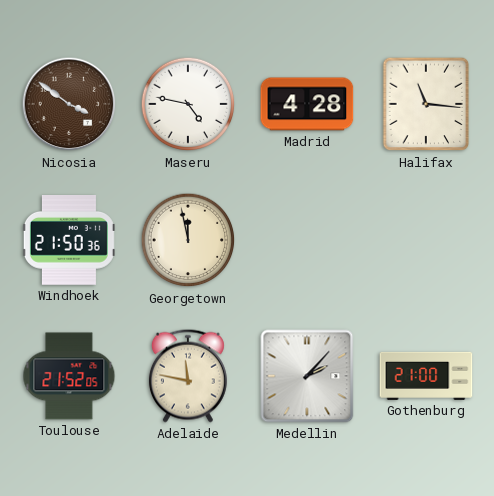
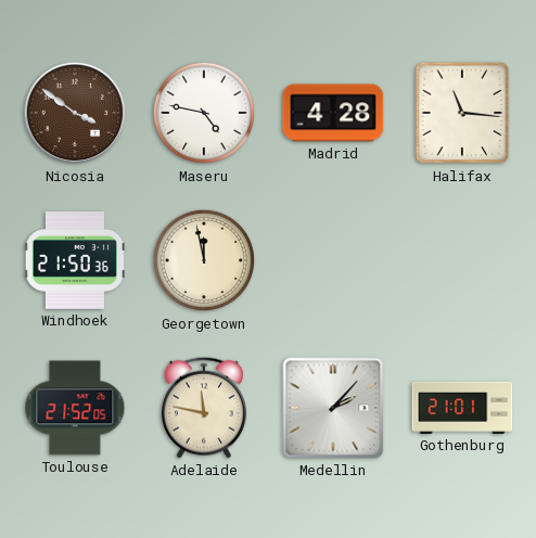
Gothenburg: 21:00 -> 21:01
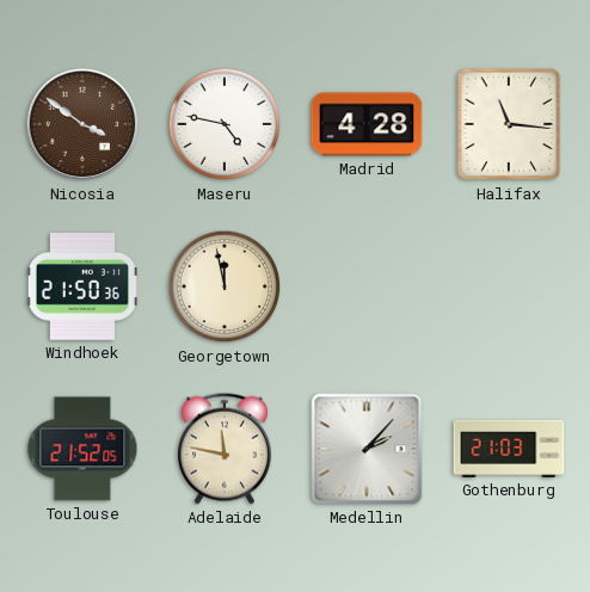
Gothenburg: 21:01 -> 21:03
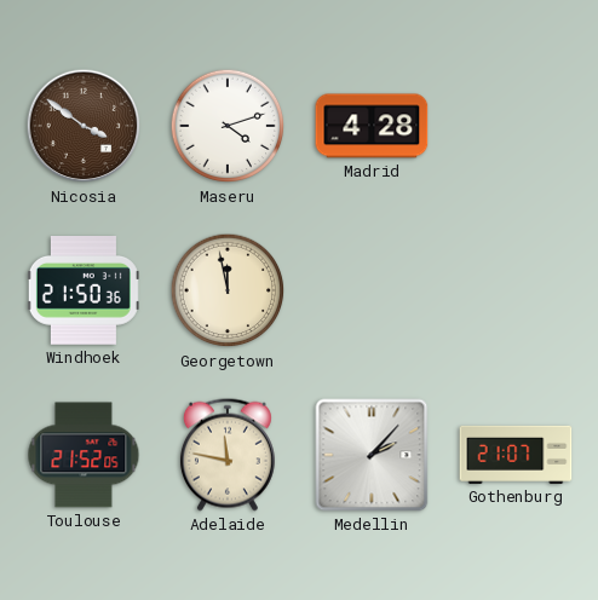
Maseru: 4:47 -> 4:12
Halifax: 11:16 -> none
Gothenburg: 21:03 -> 21:07
